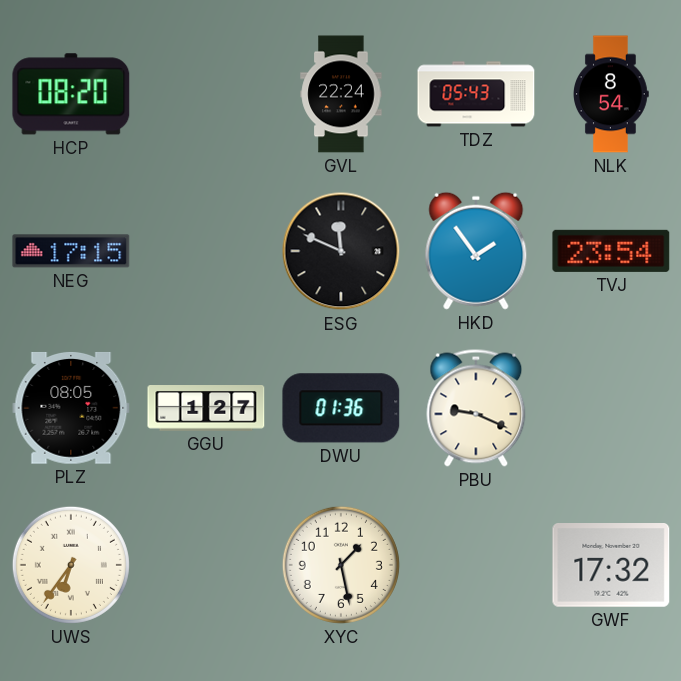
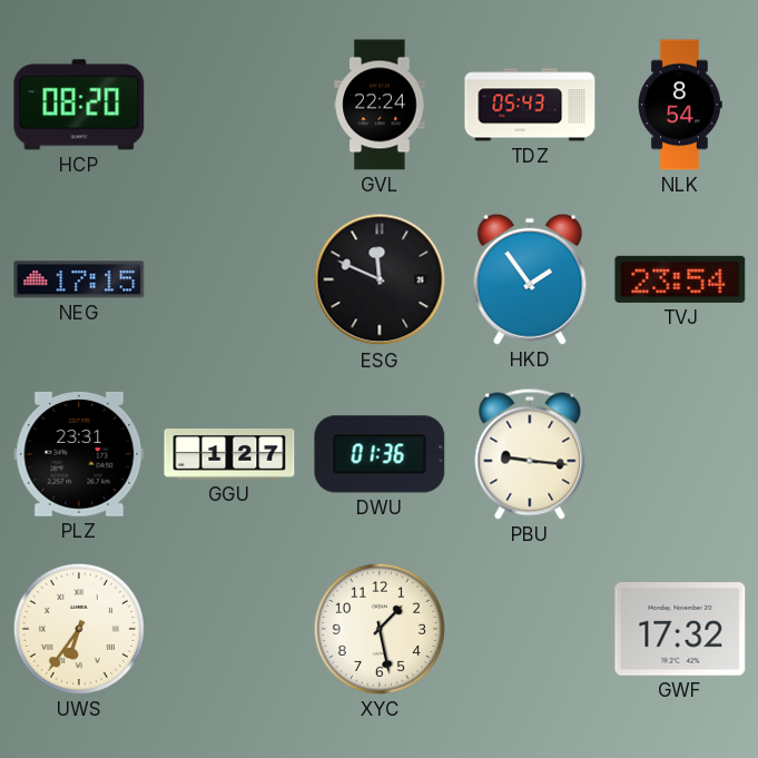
PLZ: 08:05 -> 23:31
PBU: 9:19 -> 9:16
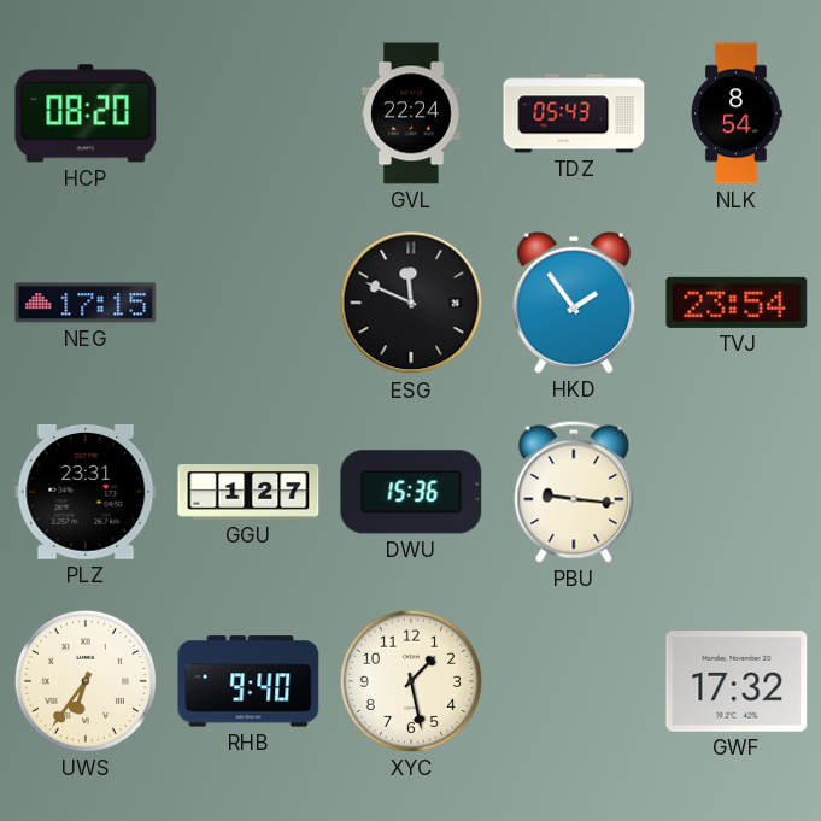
DWU: 01:36 -> 15:36
RHB: none -> 9:40
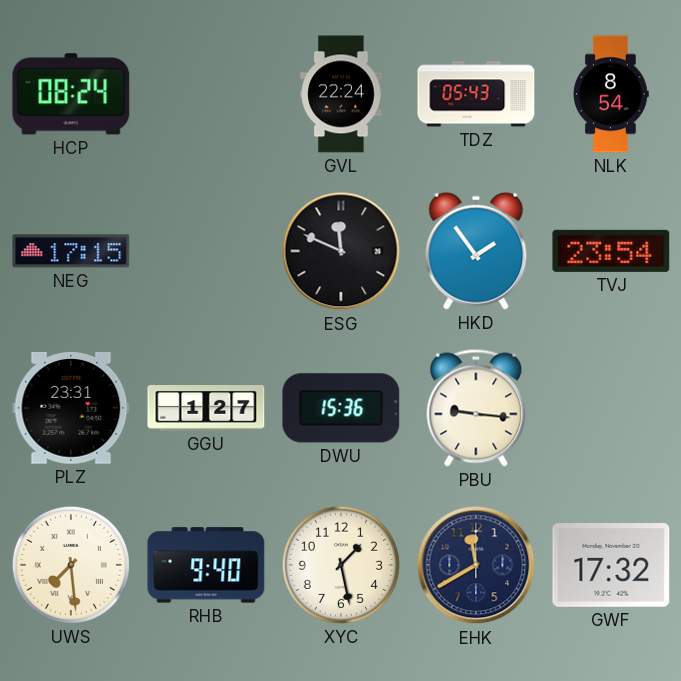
HCP: 08:20 -> 08:24
UWS: 6:36 -> 7:29
EHK: none -> 11:40
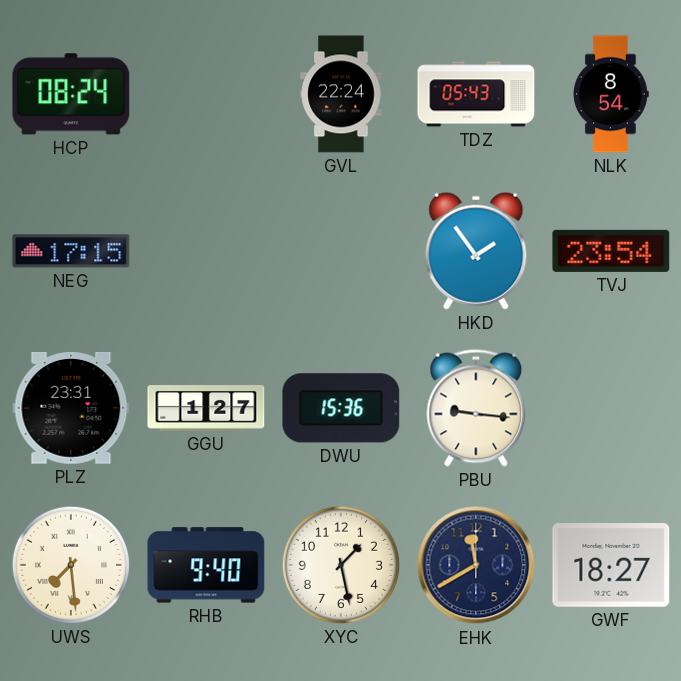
ESG: 11:49 -> none
GWF: 17:32 -> 18:27
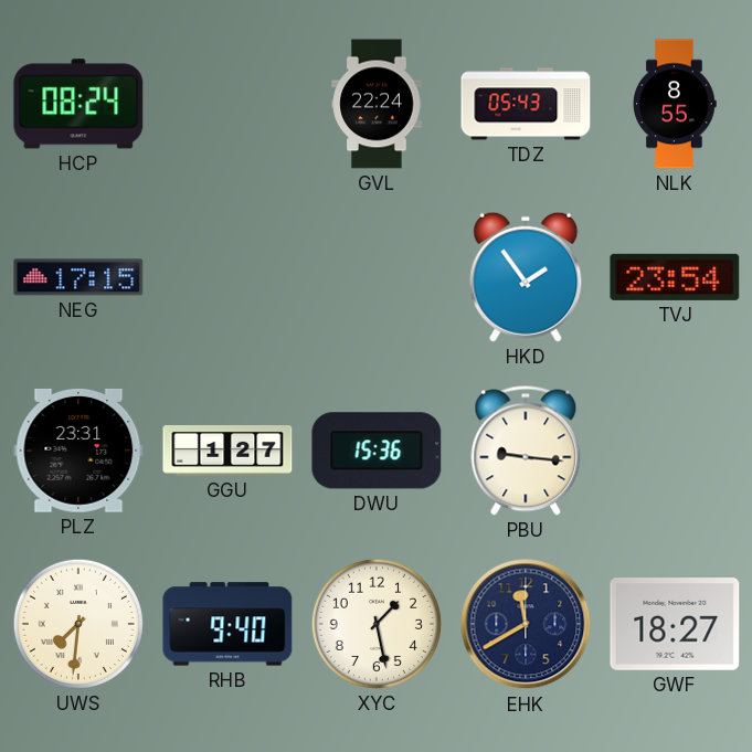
NLK: 8:54 -> 8:55
UWS: 7:29 -> 7:31
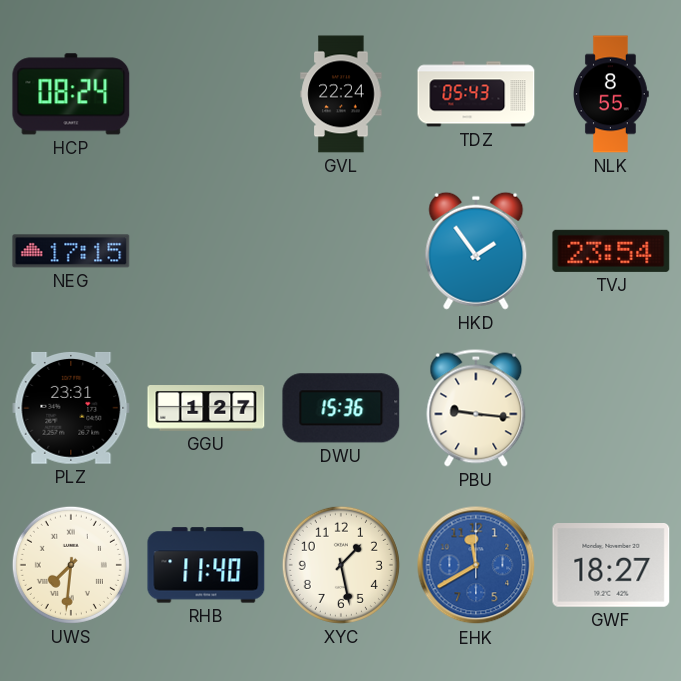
RHB: 9:40 -> 11:40
EHK dial: navy -> blue
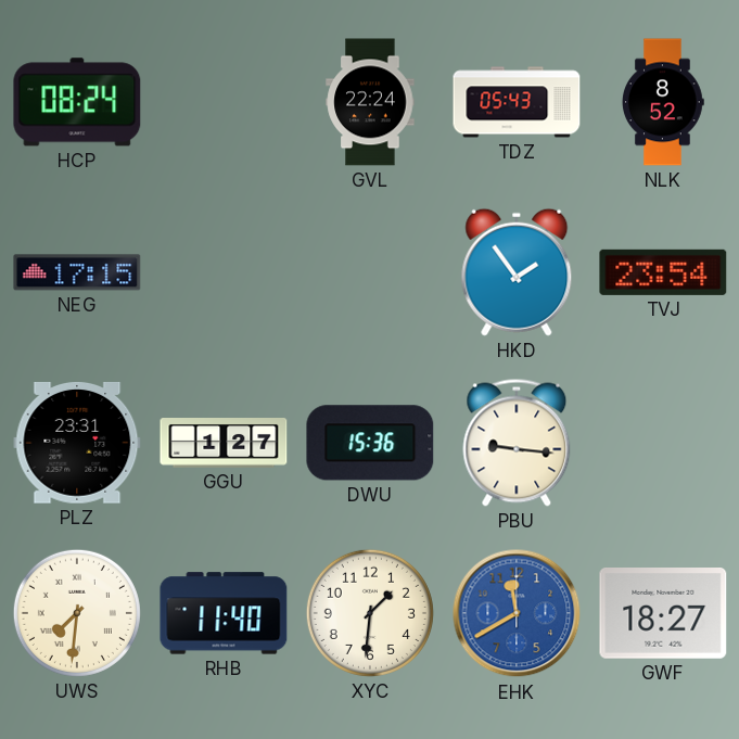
NLK: 8:55 -> 8:52
XYC: 1:28 -> 1:31
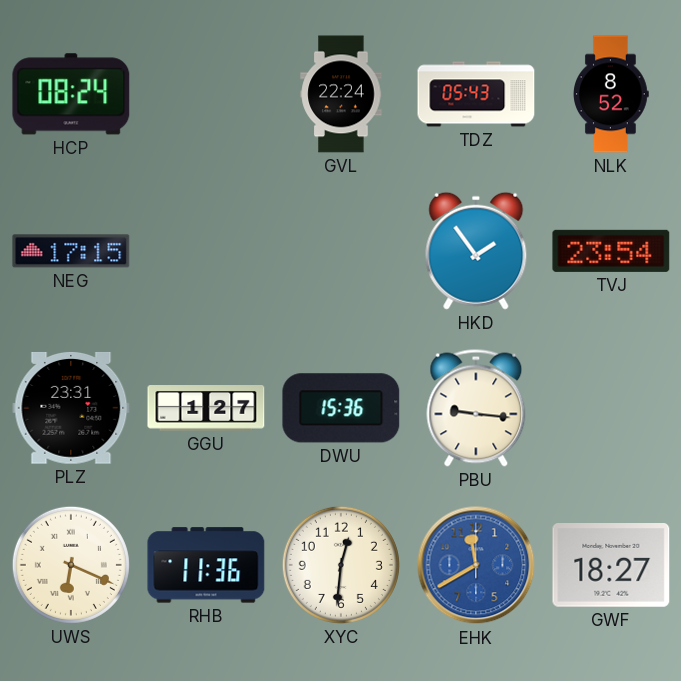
UWS: 7:31 -> 6:19
RHB: 11:40 -> 11:36
XYC: 1:31 -> 12:31
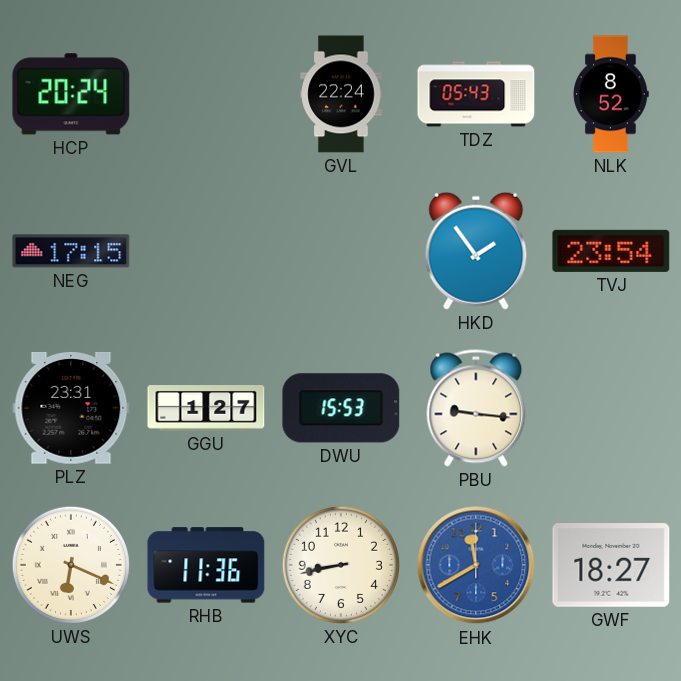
HCP: 08:24 -> 20:24
DWU: 15:36 -> 15:53
XYC: 12:31 -> 8:43
